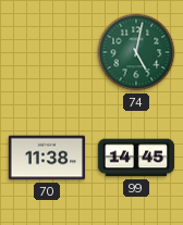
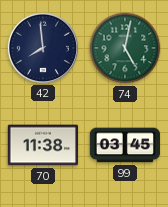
42: none -> 7:59
99: 14:45 -> 03:45
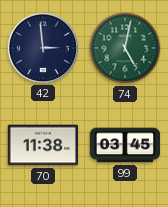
42: 7:59 -> 2:59
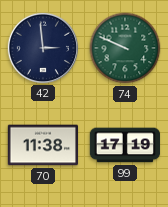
74: 5:02 -> 9:49
99: 03:45 -> 17:19
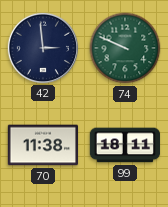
99: 17:19 -> 18:11
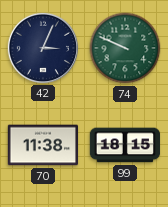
42: 2:59 -> 3:04
99: 18:11 -> 18:15
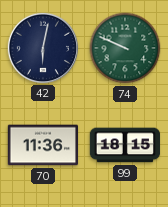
42: 3:04 -> 6:02
70: 11:38 -> 11:36
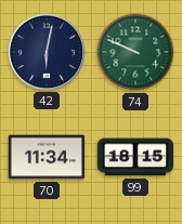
70: 11:36 -> 11:34
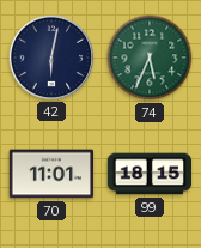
74: 9:49 -> 5:34
70: 11:34 -> 11:01
